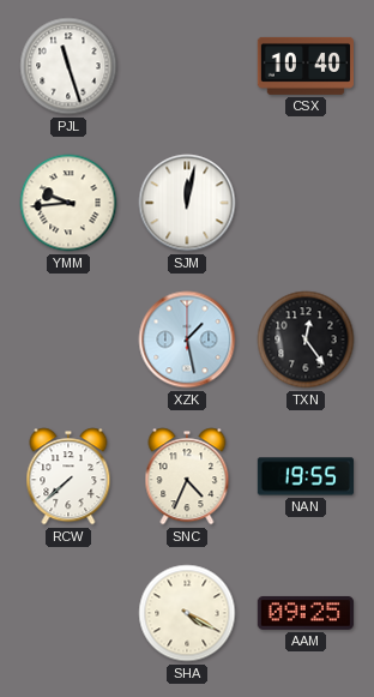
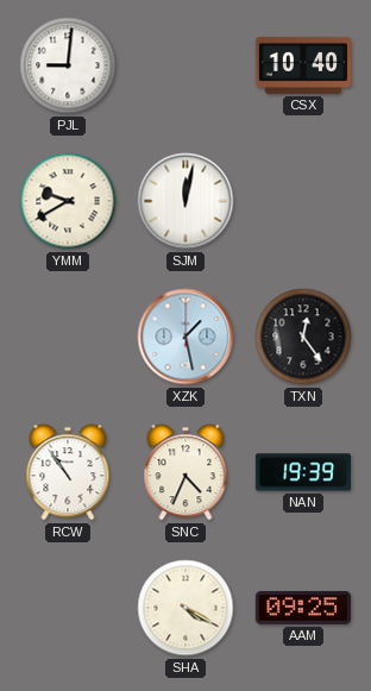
PJL: 11:27 -> 9:01
YMM: 9:44 -> 9:40
RCW: 7:38 -> 10:54
NAN: 19:55 -> 19:39
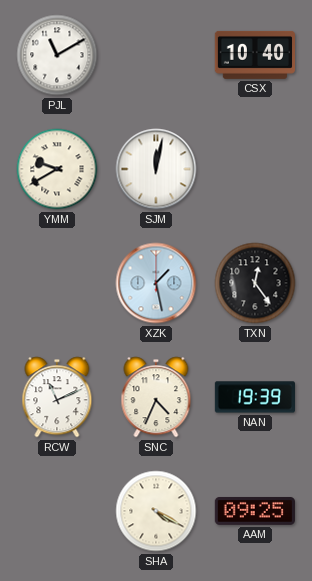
PJL: 9:01 -> 11:10
RCW: 10:54 -> 11:11
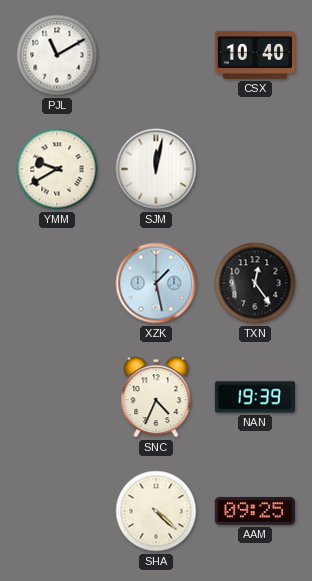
RCW: 11:11 -> none
SHA: 4:20 -> 4:22
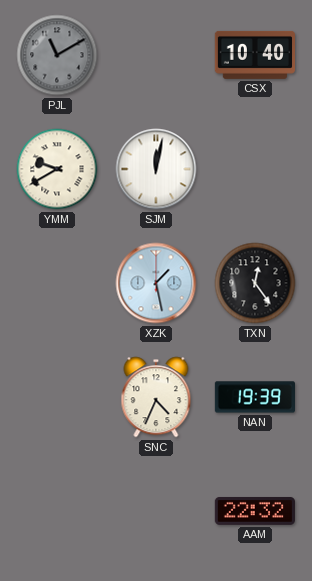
PJL dial: white -> grey
SHA: 4:22 -> none
AAM: 09:25 -> 22:32
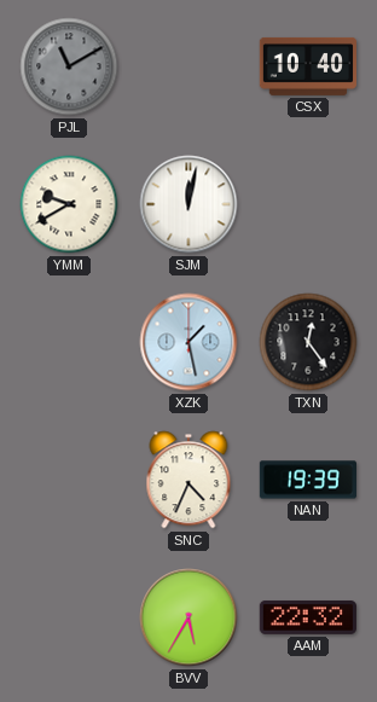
BVV: none -> 5:35
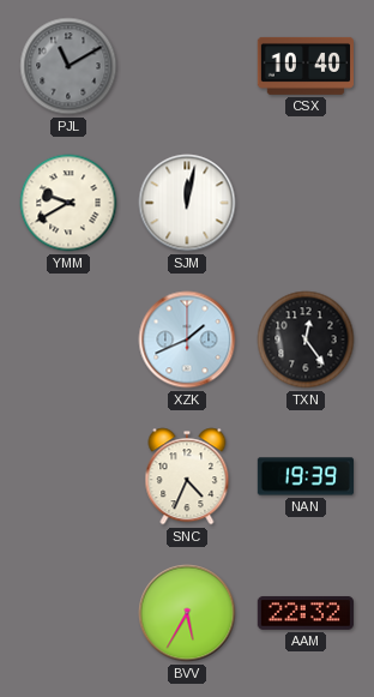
XZK: 1:28 -> 1:41
